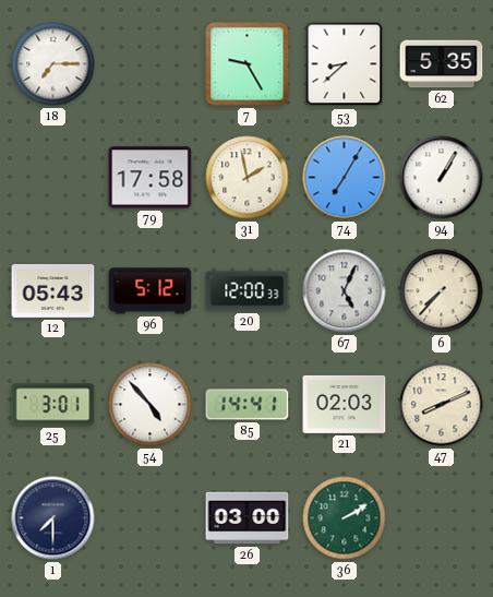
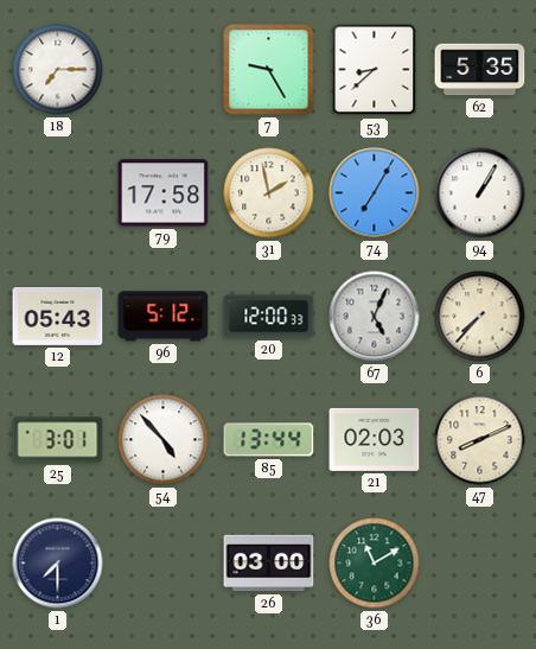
85: 14:41 -> 13:44
36: 2:10 -> 11:10
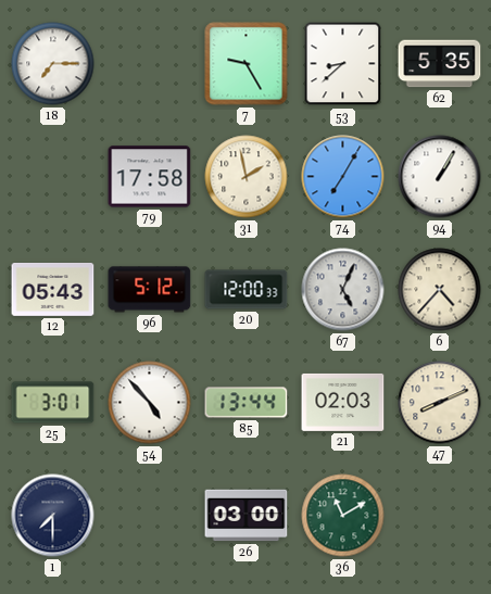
6: 7:37 -> 4:37
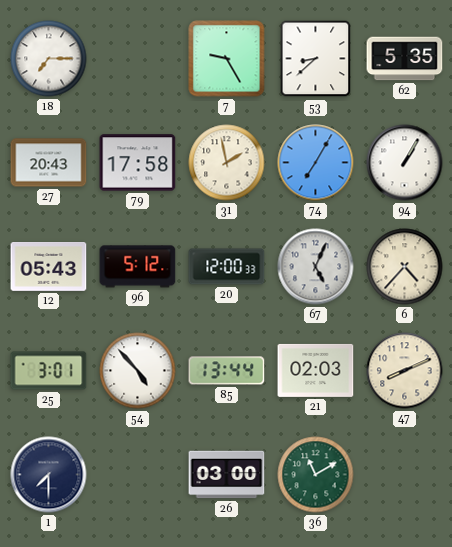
27: none -> 20:43
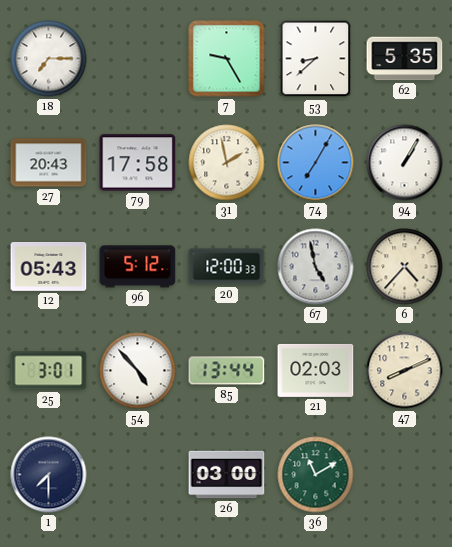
67: 5:04 -> 4:58
